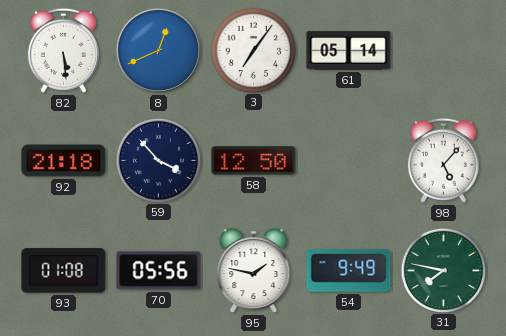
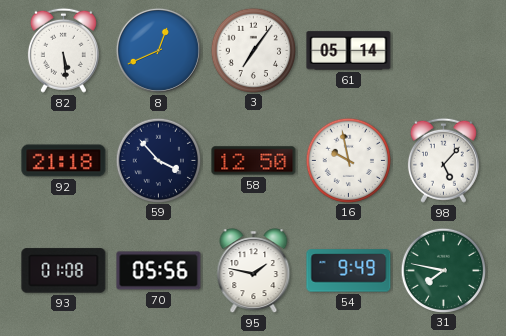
16: none -> 9:58
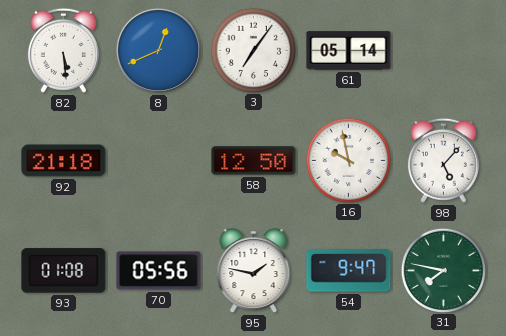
59: 3:53 -> none
54: 9:49 -> 9:47
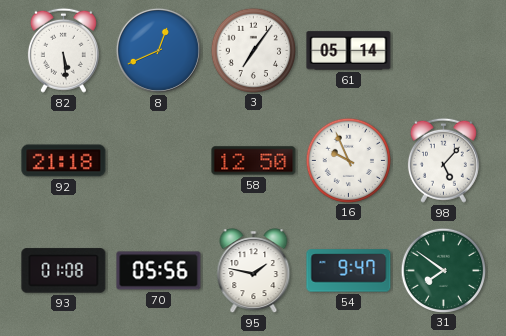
16: 9:58 -> 9:56
31: 7:47 -> 7:51
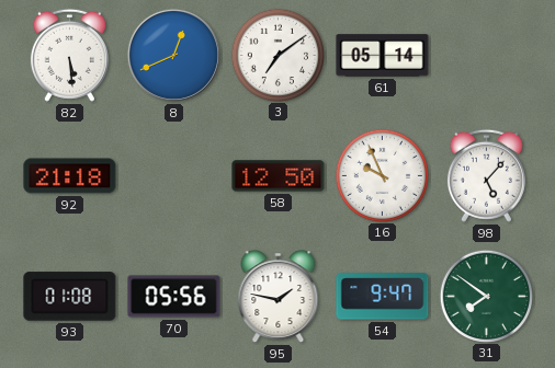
3: 7:06 -> 7:09
